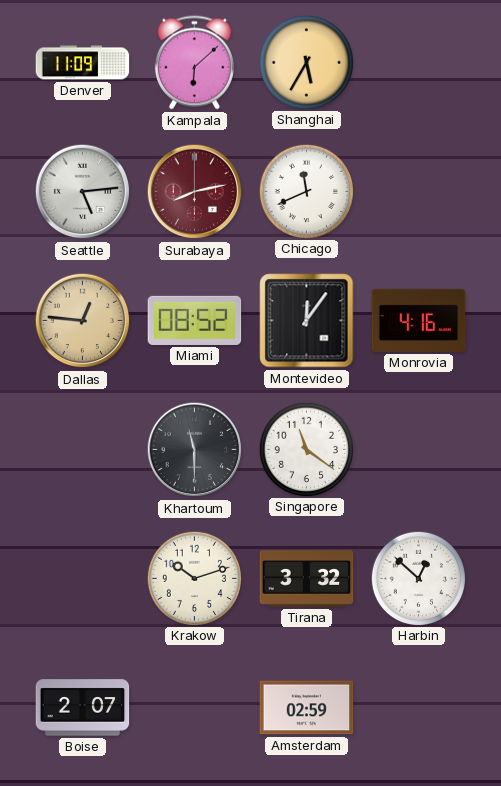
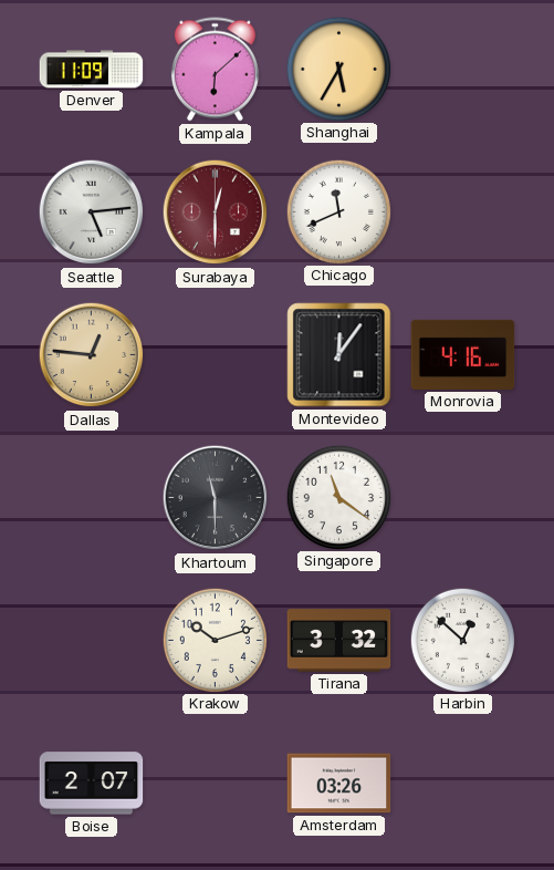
Surabaya: 8:13 -> 12:30
Miami: 08:52 -> none
Amsterdam: 02:59 -> 03:26
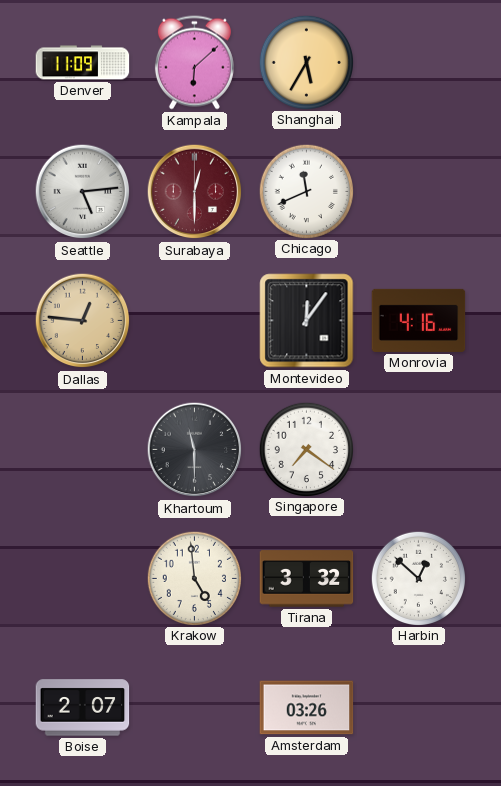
Singapore: 11:21 -> 7:21
Krakow: 10:12 -> 4:59
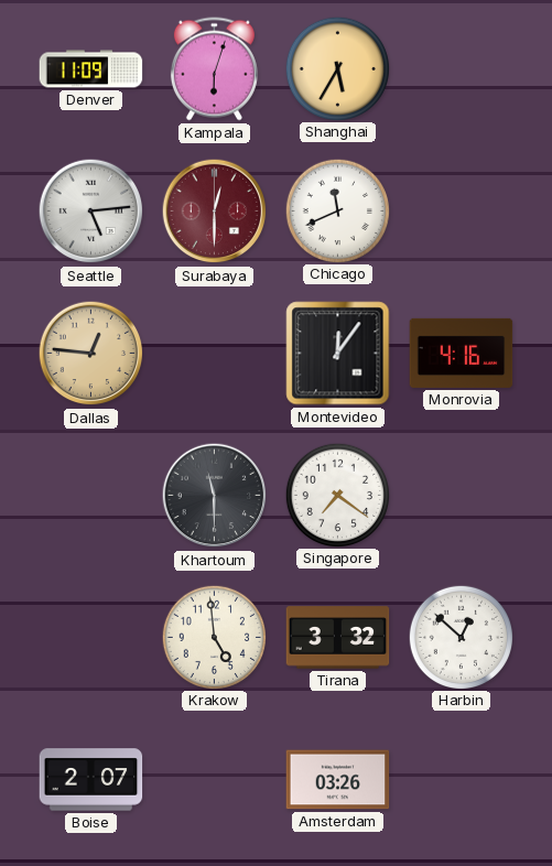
Kampala: 6:08 -> 6:03
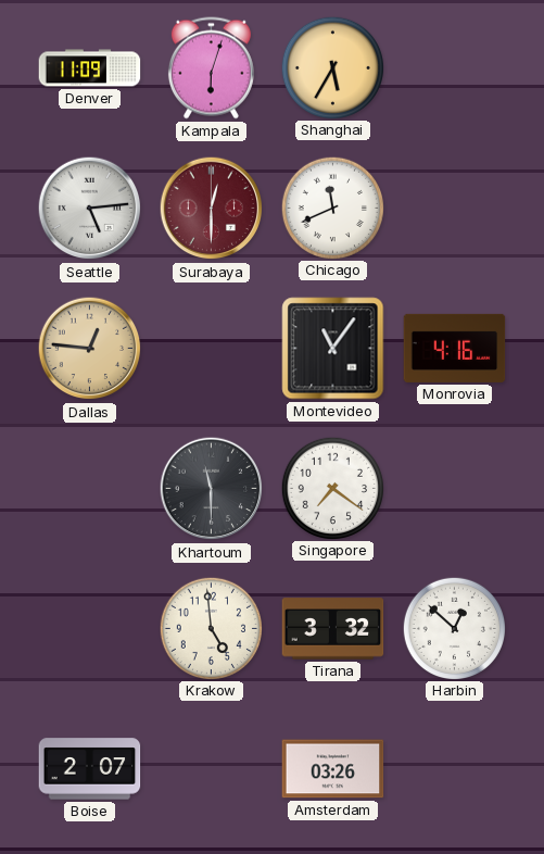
Montevideo: 12:06 -> 11:06
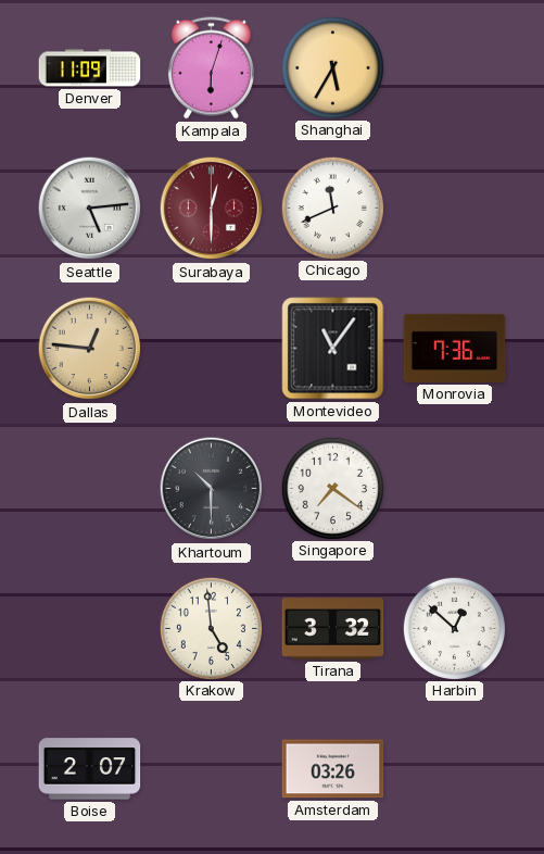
Monrovia: 4:16 -> 7:36
Khartoum: 11:30 -> 10:30
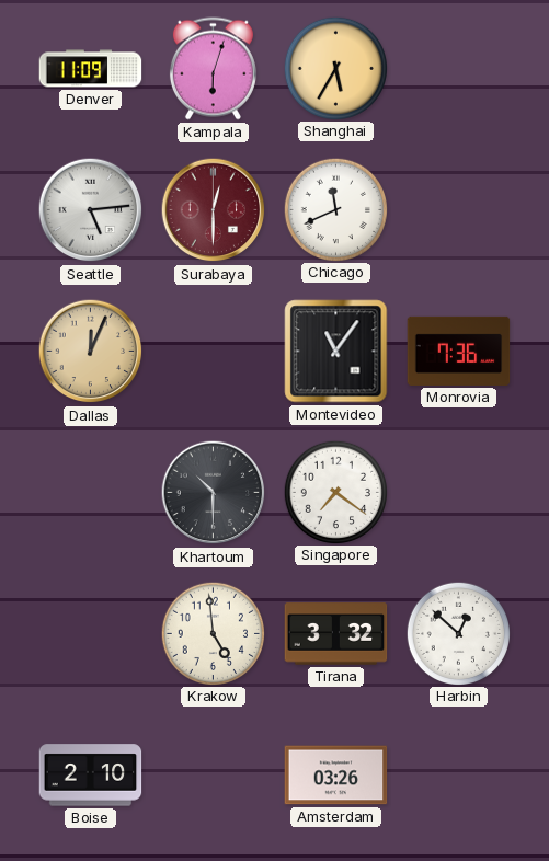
Dallas: 12:46 -> 12:04
Boise: 2:07 -> 2:10
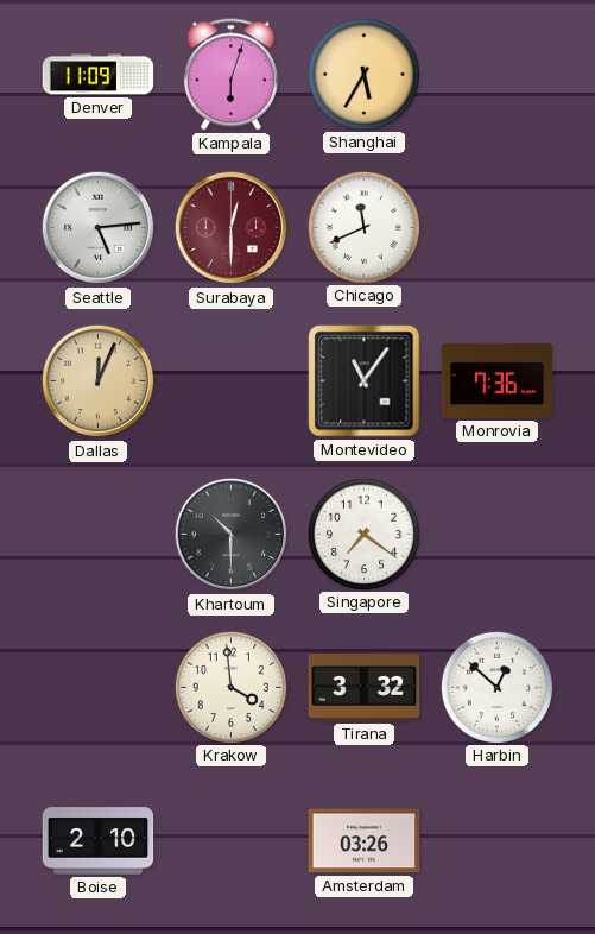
Krakow: 4:59 -> 3:59
